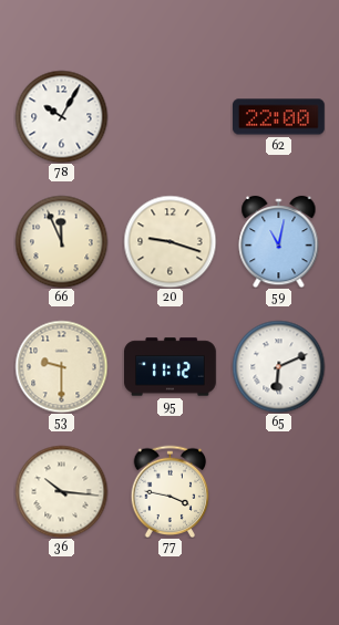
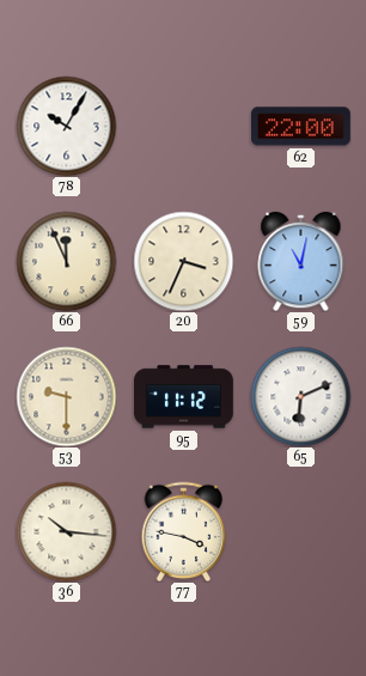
20: 9:18 -> 3:34
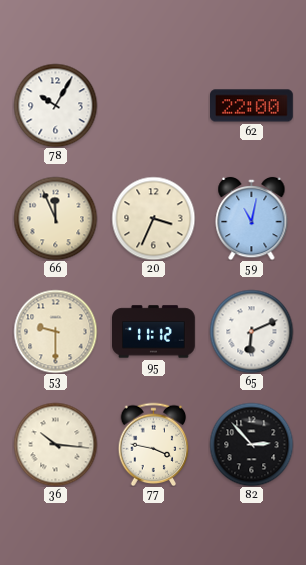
82: none -> 2:53
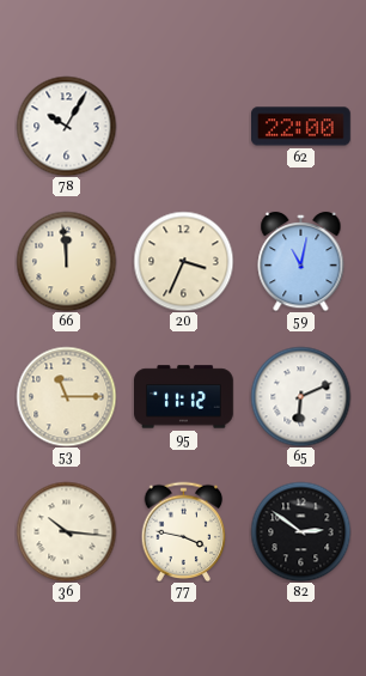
66: 11:56 -> 11:59
53: 9:30 -> 11:15
82: 2:53 -> 2:51
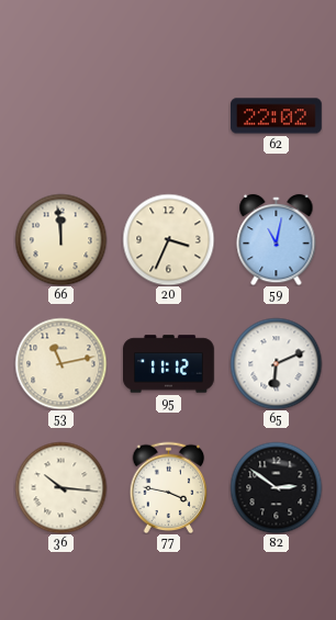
78: 10:05 -> none
62: 22:00 -> 22:02
53: 11:15 -> 11:13
